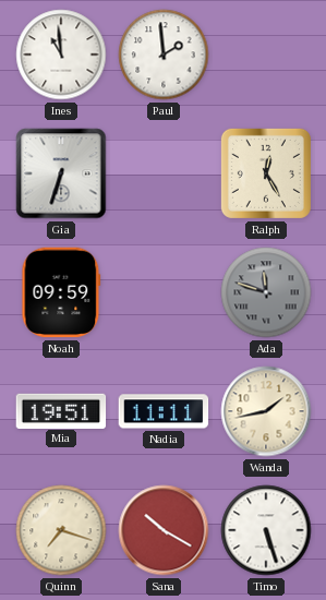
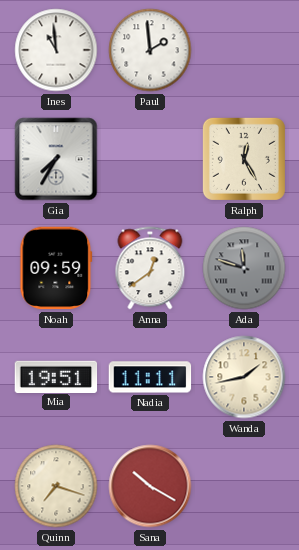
Gia: 6:33 -> 7:35
Anna: none -> 12:39
Timo: 5:27 -> none
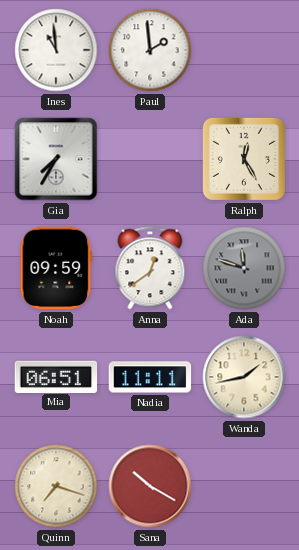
Mia: 19:51 -> 06:51
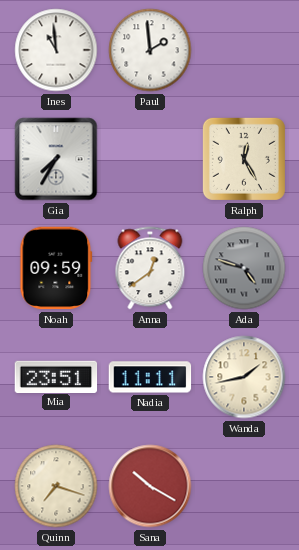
Ada: 11:48 -> 4:48
Mia: 06:51 -> 23:51
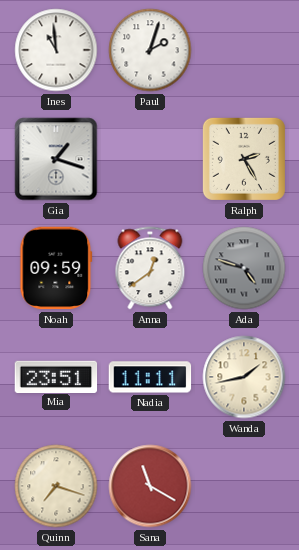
Paul: 1:59 -> 2:03
Gia: 7:35 -> 1:18
Ralph: 12:25 -> 2:25
Sana: 10:20 -> 11:20
